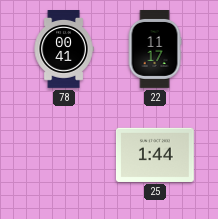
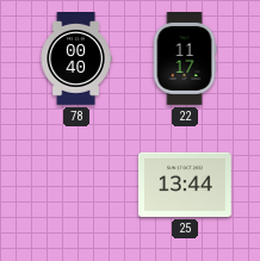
78: 00:41 -> 00:40
25: 1:44 -> 13:44
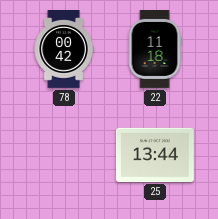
78: 00:40 -> 00:42
22: 11:17 -> 11:18
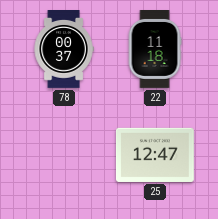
78: 00:42 -> 00:37
25: 13:44 -> 12:47
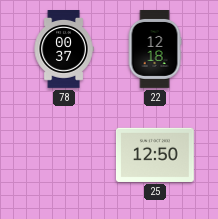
22: 11:18 -> 12:18
25: 12:47 -> 12:50
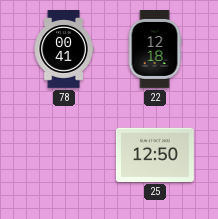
78: 00:37 -> 00:41
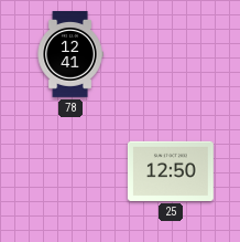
78: 00:41 -> 12:41
22: 12:18 -> none
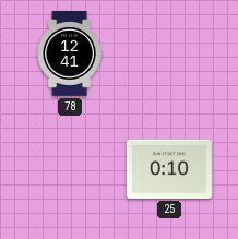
25: 12:50 -> 0:10
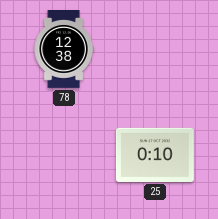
78: 12:41 -> 12:38
